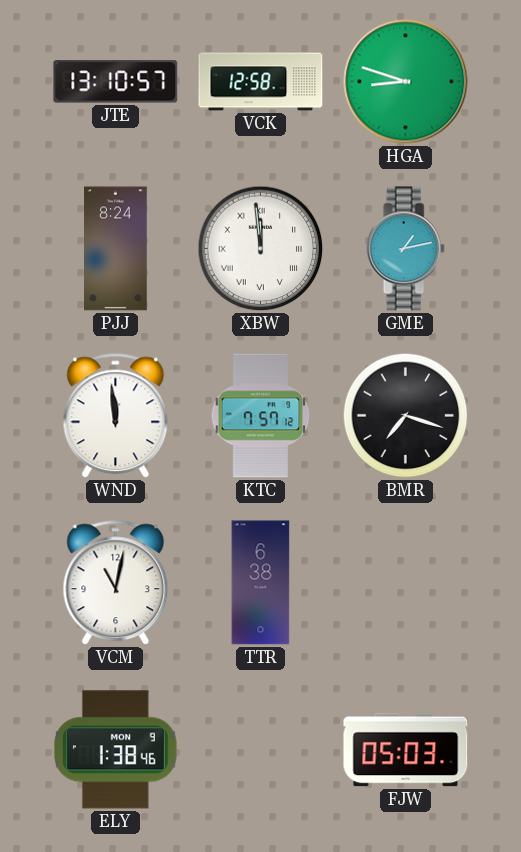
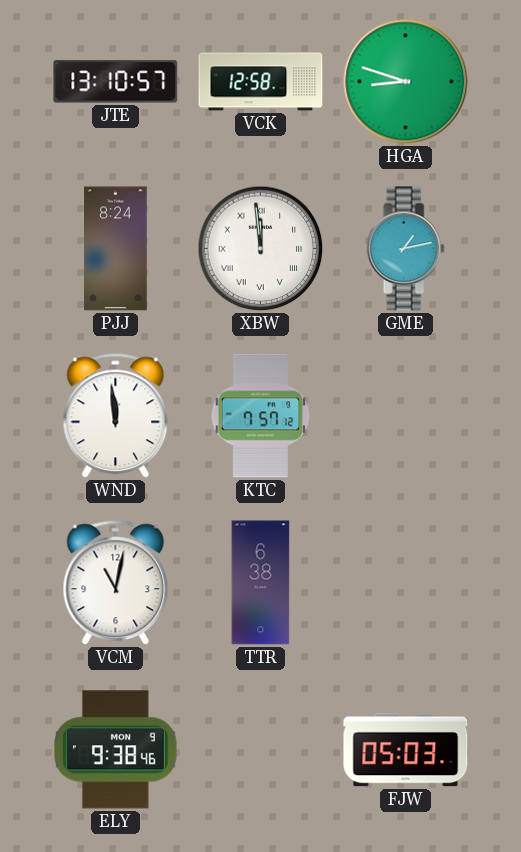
BMR: 7:18 -> none
ELY: 1:38 -> 9:38
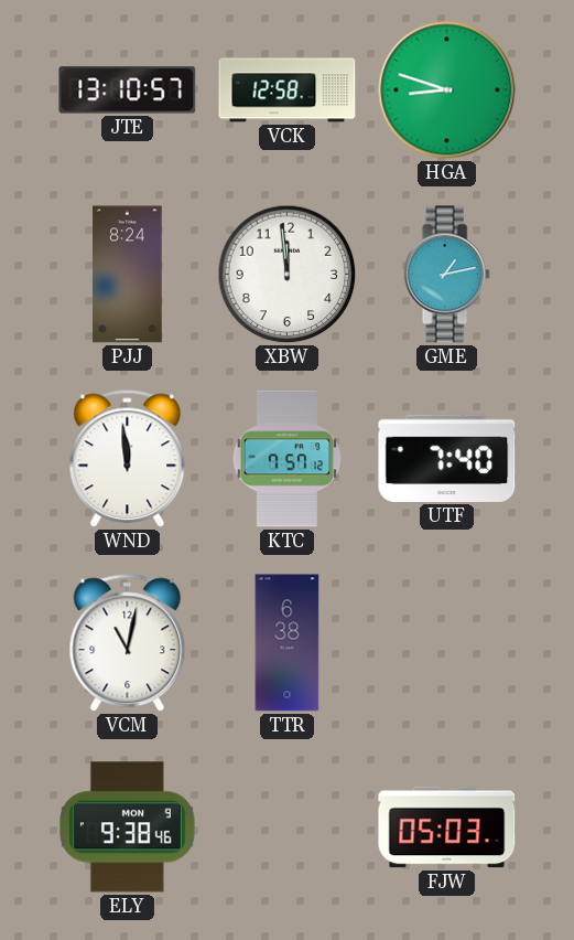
XBW numerals: Roman -> Arabic
UTF: none -> 7:40
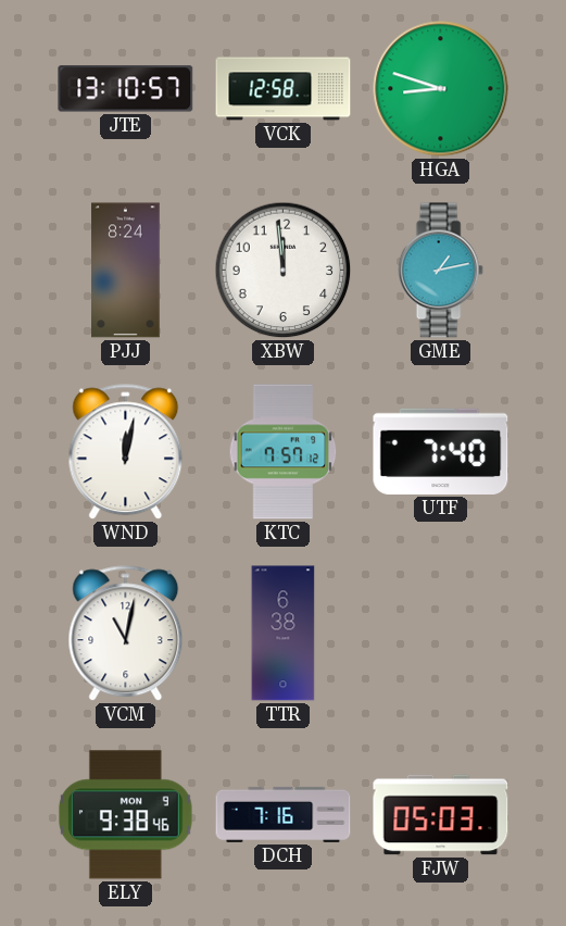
WND: 11:59 -> 12:02
DCH: none -> 7:16
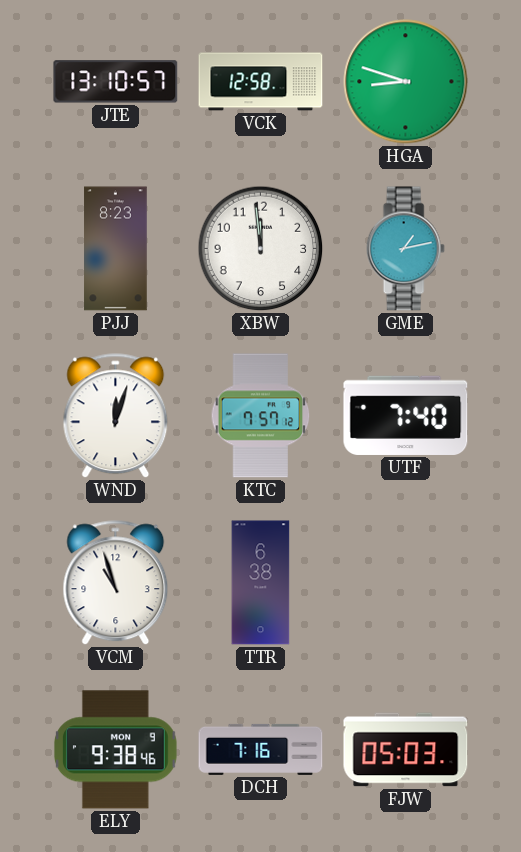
PJJ: 8:24 -> 8:23
WND: 12:02 -> 12:03
VCM: 11:02 -> 10:57
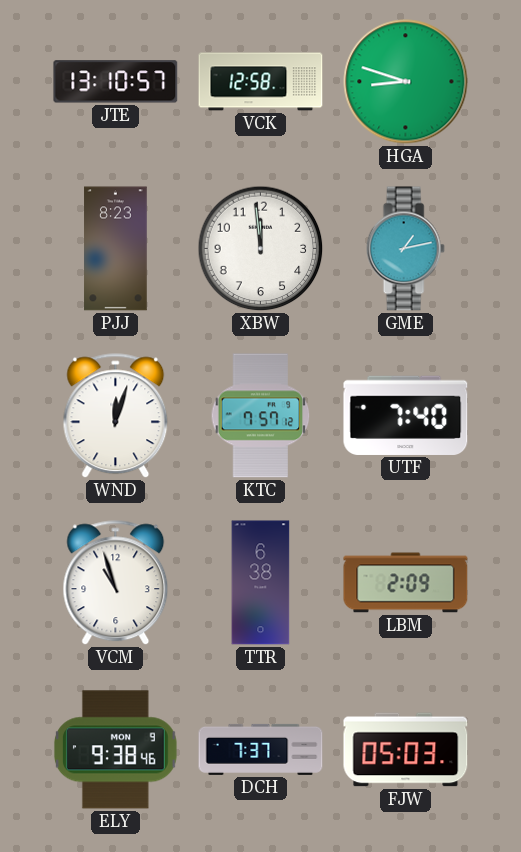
LBM: none -> 2:09
DCH: 7:16 -> 7:37
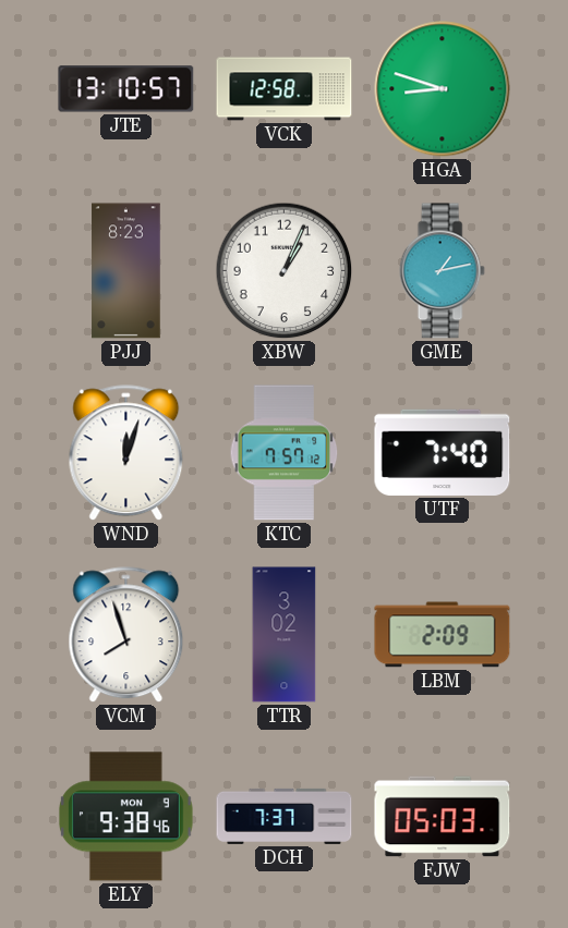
XBW: 11:59 -> 1:04
VCM: 10:57 -> 7:57
TTR: 6:38 -> 3:02
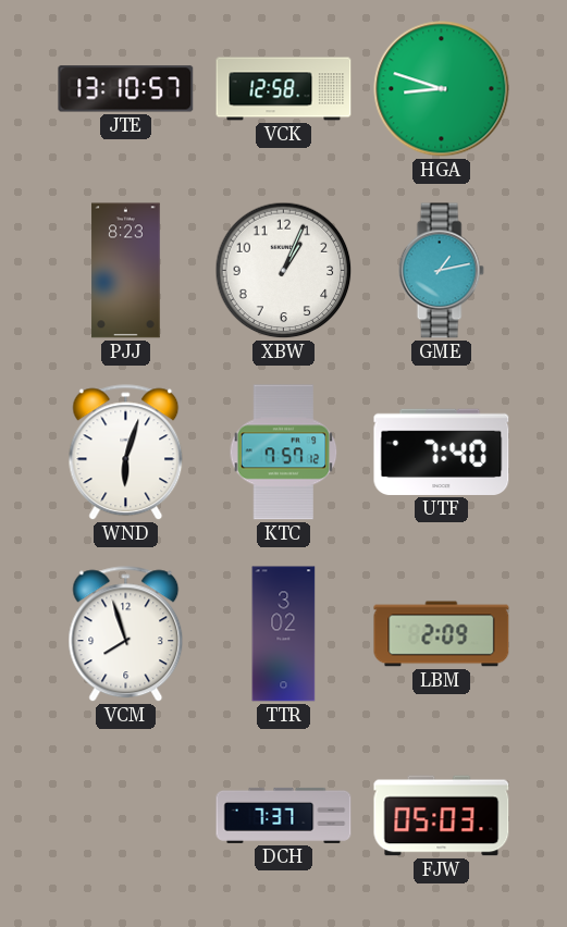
WND: 12:03 -> 6:03
ELY: 9:38 -> none
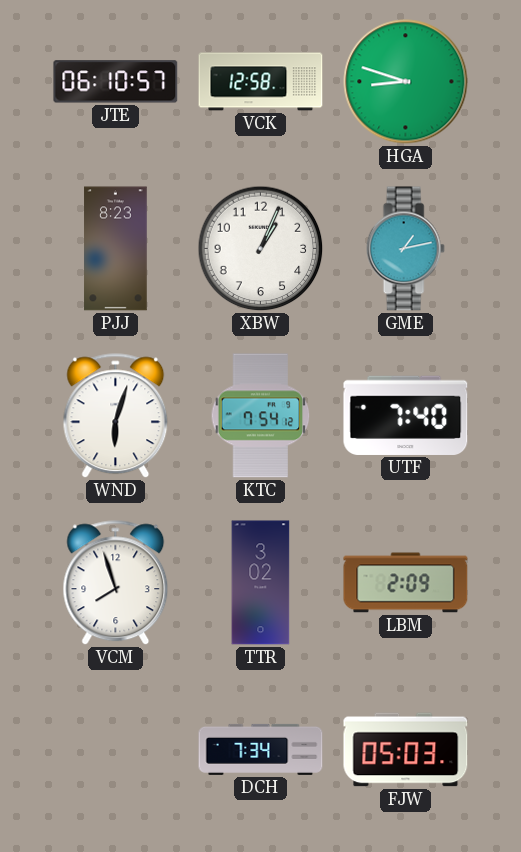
JTE: 13:10 -> 06:10
KTC: 7:57 -> 7:54
DCH: 7:37 -> 7:34
